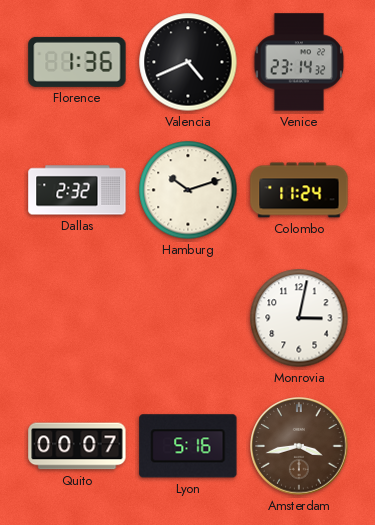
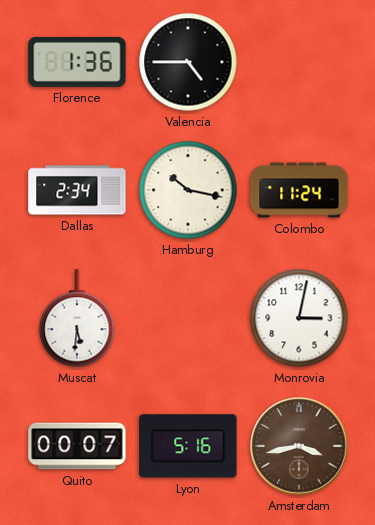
Valencia: 4:41 -> 4:45
Venice: 23:14 -> none
Dallas: 2:32 -> 2:34
Hamburg: 10:12 -> 10:17
Muscat: none -> 5:31
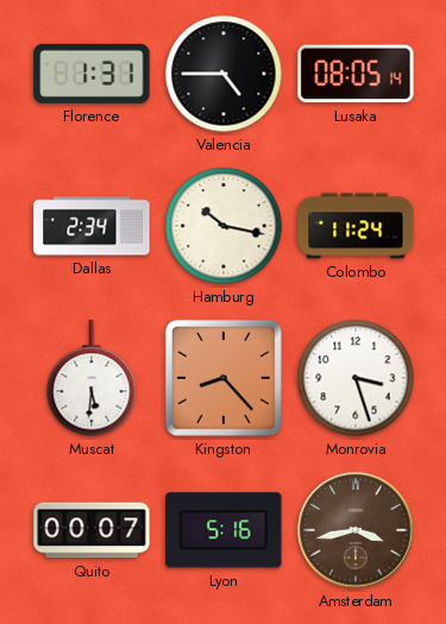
Florence: 1:36 -> 1:31
Lusaka: none -> 08:05
Kingston: none -> 8:23
Monrovia: 3:02 -> 3:27
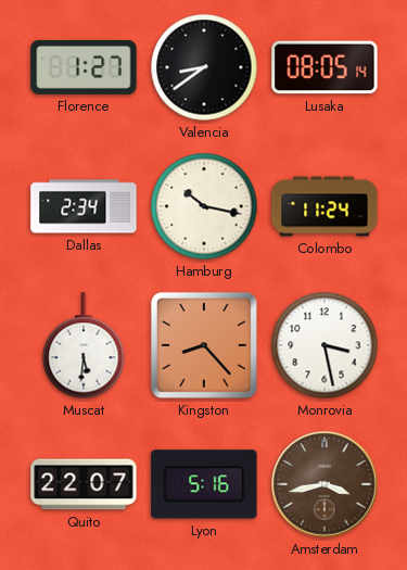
Florence: 1:31 -> 1:27
Valencia: 4:45 -> 8:39
Monrovia: 3:27 -> 3:28
Quito: 00:07 -> 22:07
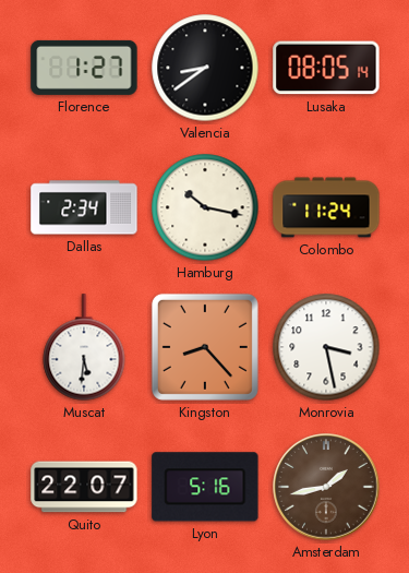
Amsterdam: 3:43 -> 1:43
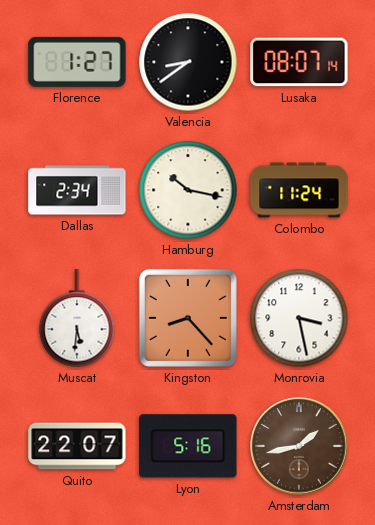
Lusaka: 08:05 -> 08:07
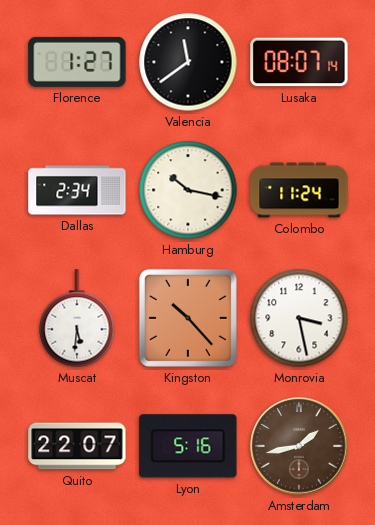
Valencia: 8:39 -> 11:39
Kingston: 8:23 -> 10:23
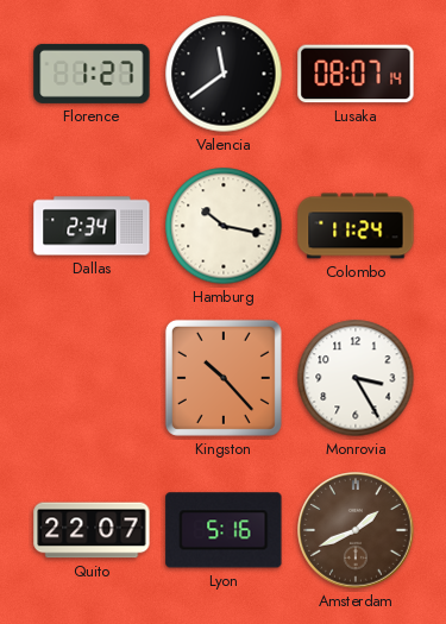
Muscat: 5:31 -> none
Monrovia: 3:28 -> 3:25
Amsterdam: 1:43 -> 1:41
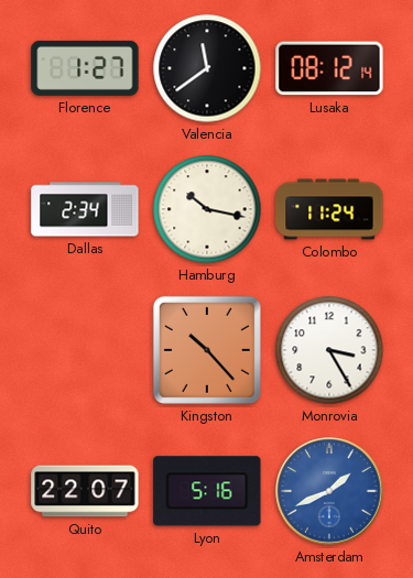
Lusaka: 08:07 -> 08:12
Amsterdam dial: brown -> blue
